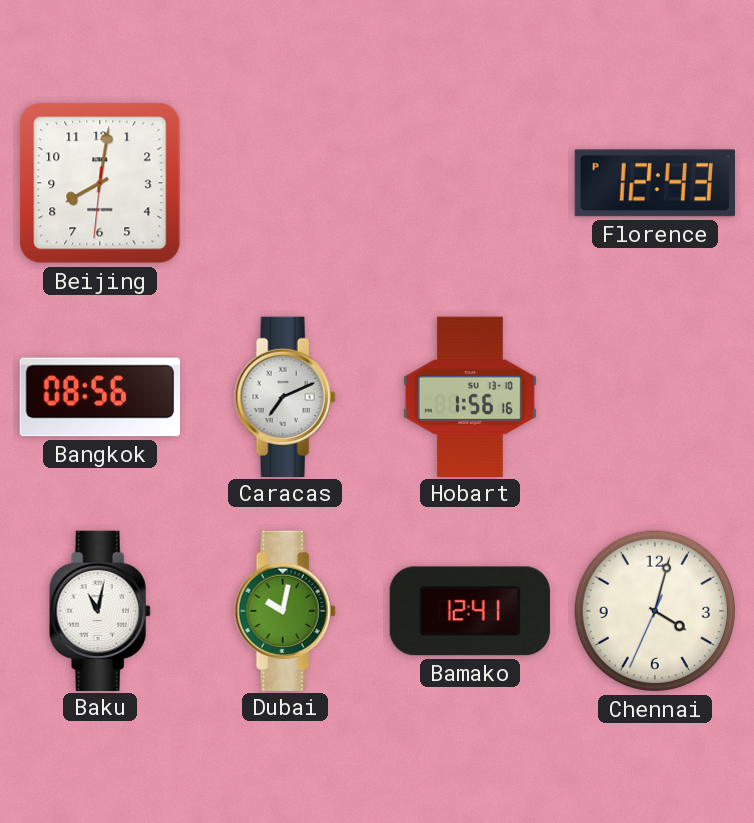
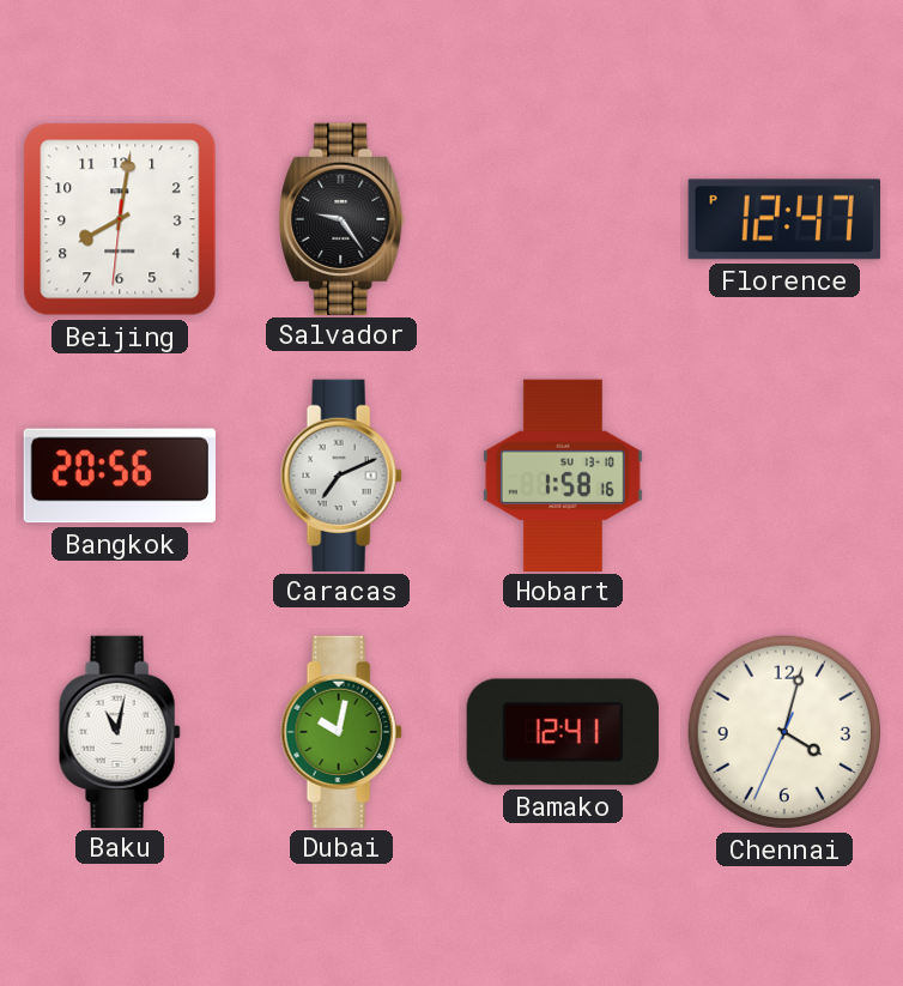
Salvador: none -> 9:24
Florence: 12:43 -> 12:47
Bangkok: 08:56 -> 20:56
Hobart: 1:56 -> 1:58
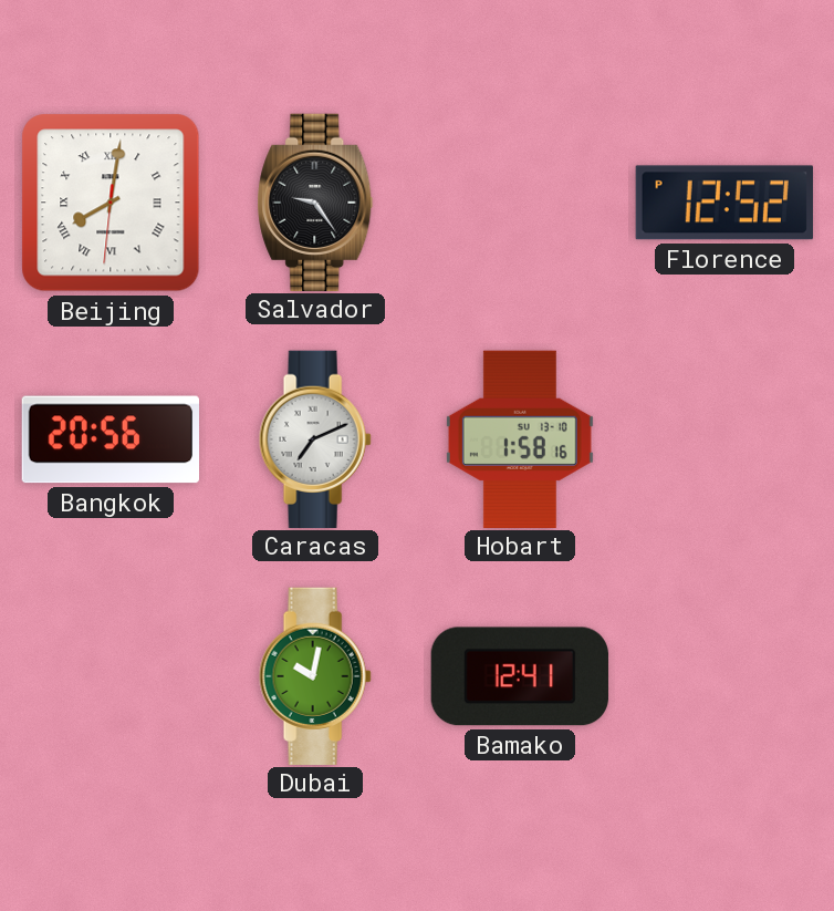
Beijing numerals: Arabic -> Roman
Florence: 12:47 -> 12:52
Baku: 11:02 -> none
Chennai: 4:02 -> none
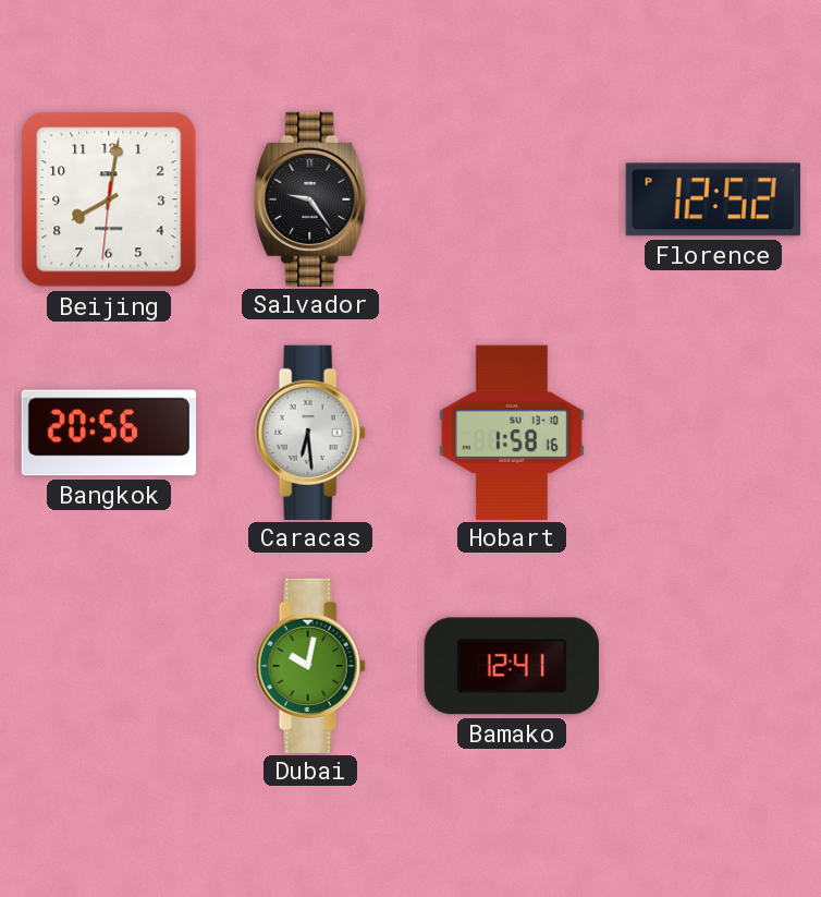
Beijing numerals: Roman -> Arabic
Caracas: 7:11 -> 6:29
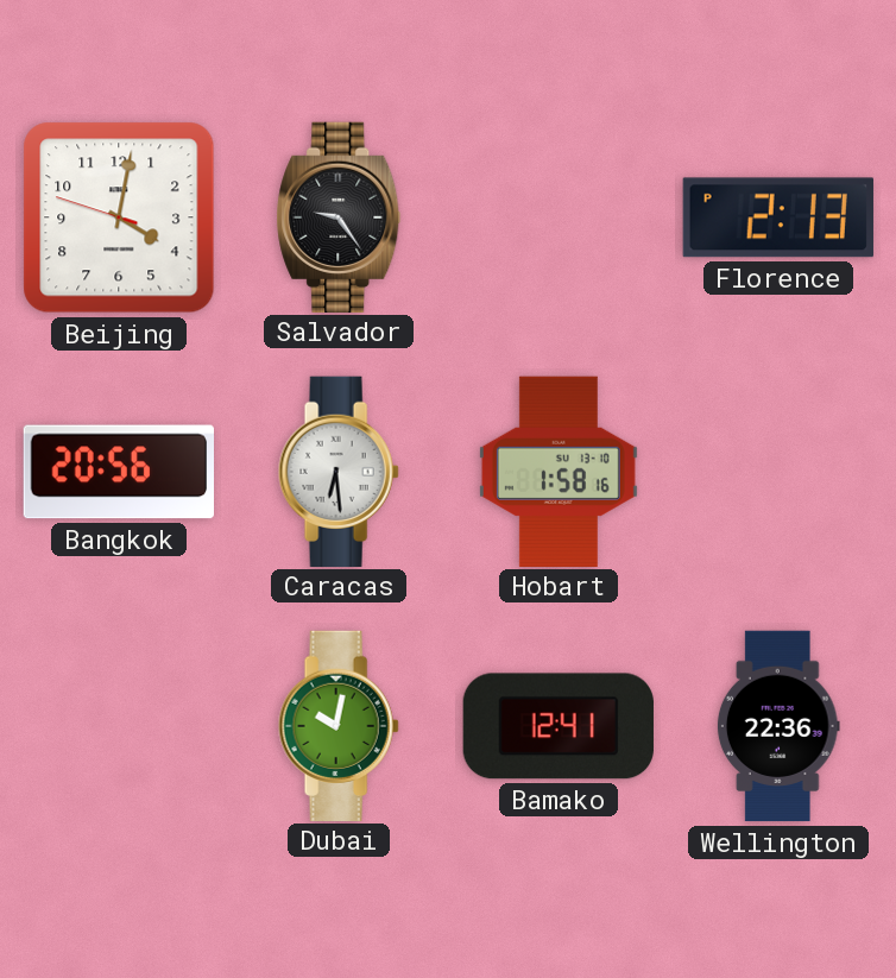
Beijing: 8:01 -> 4:01
Florence: 12:52 -> 2:13
Wellington: none -> 22:36
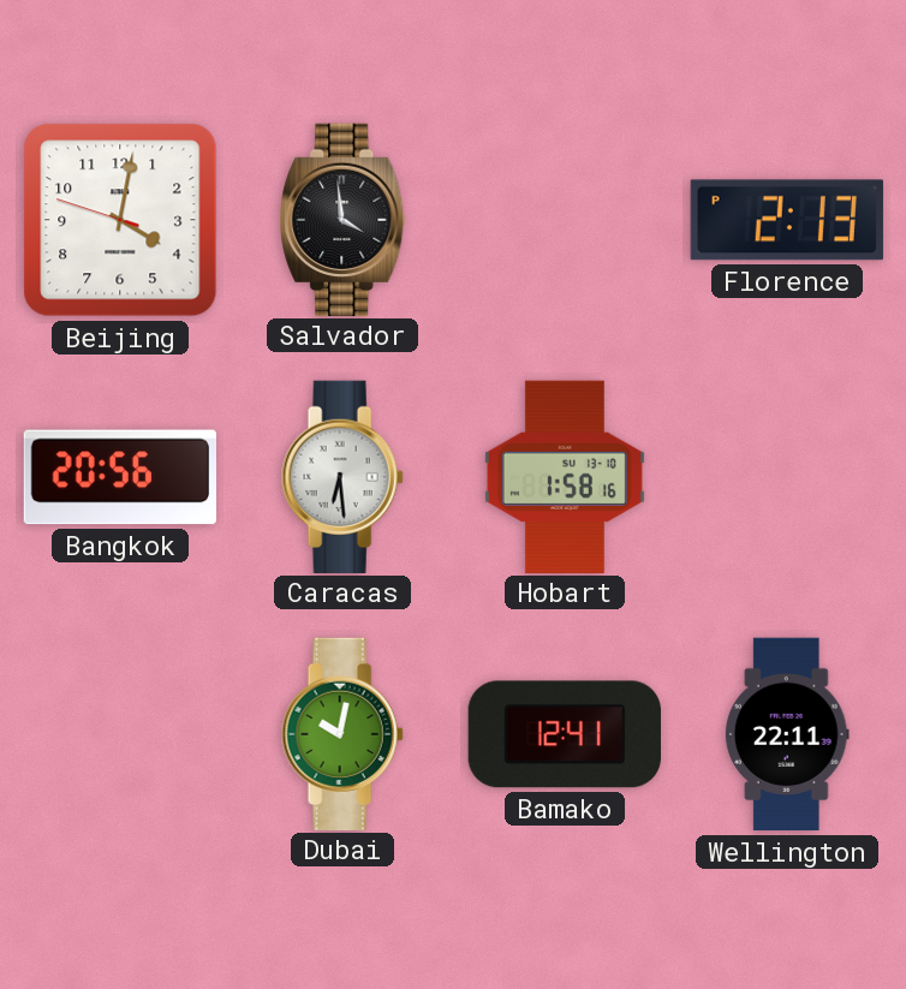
Salvador: 9:24 -> 3:59
Wellington: 22:36 -> 22:11
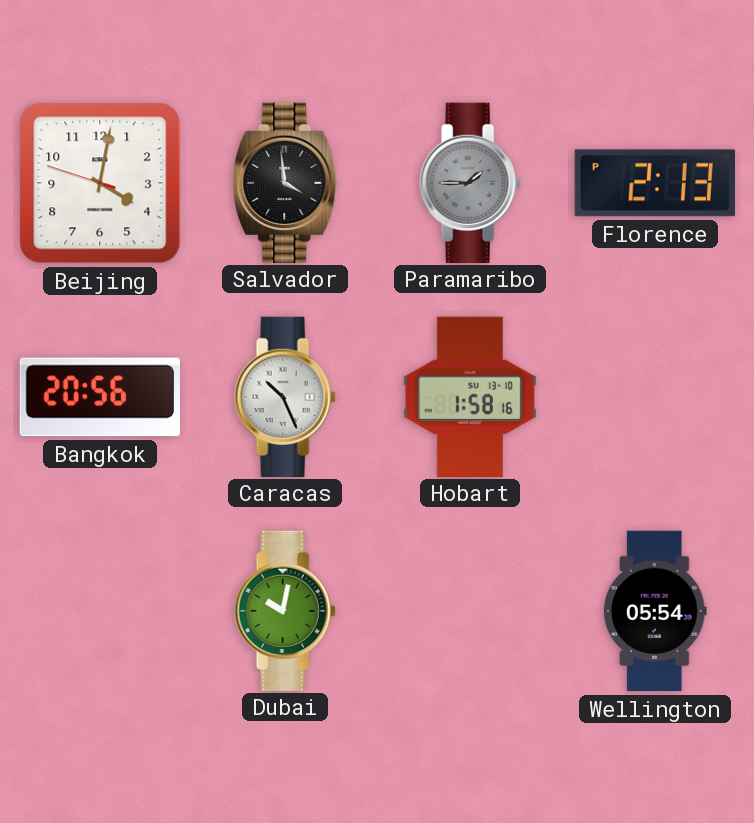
Paramaribo: none -> 1:45
Caracas: 6:29 -> 10:26
Bamako: 12:41 -> none
Wellington: 22:11 -> 05:54
